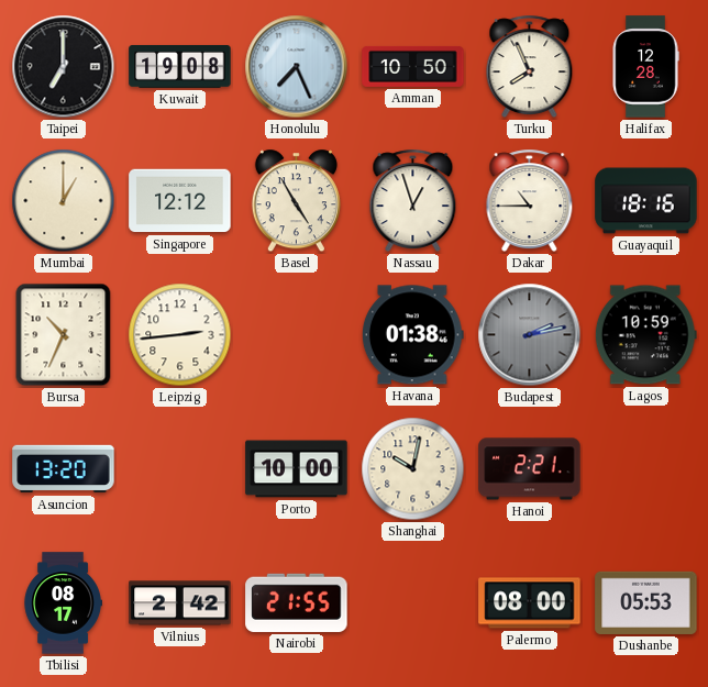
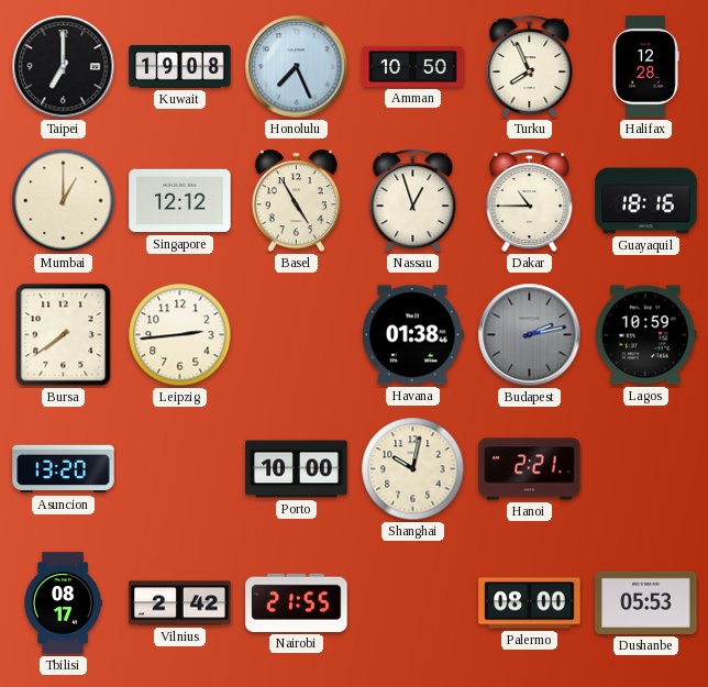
Bursa: 10:34 -> 7:39
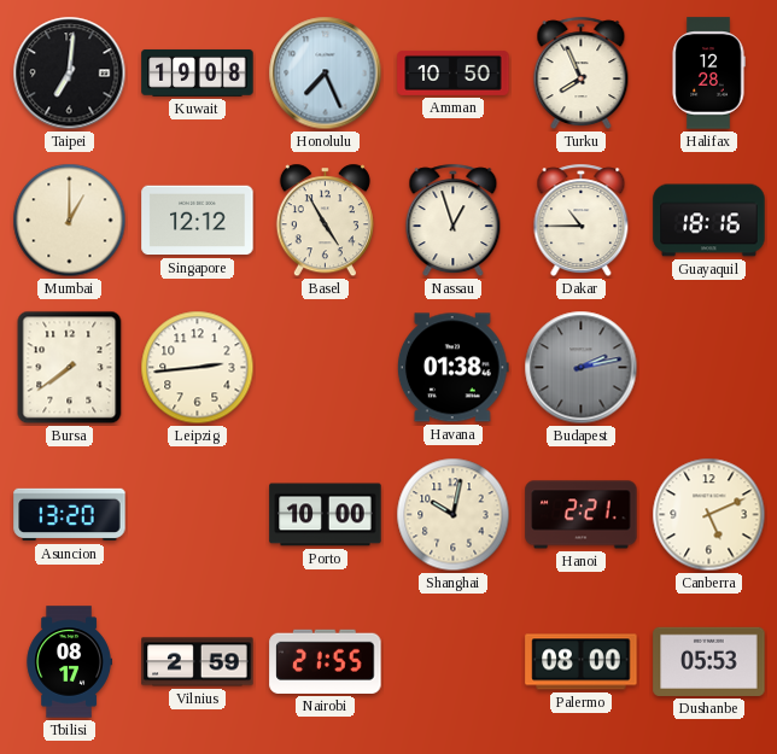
Taipei: 7:00 -> 7:01
Lagos: 10:59 -> none
Canberra: none -> 5:11
Vilnius: 2:42 -> 2:59
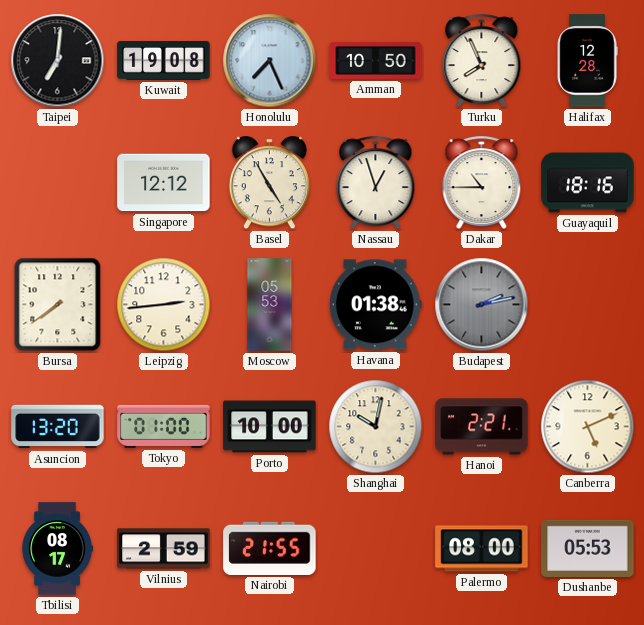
Mumbai: 1:00 -> none
Moscow: none -> 05:53
Tokyo: none -> 01:00
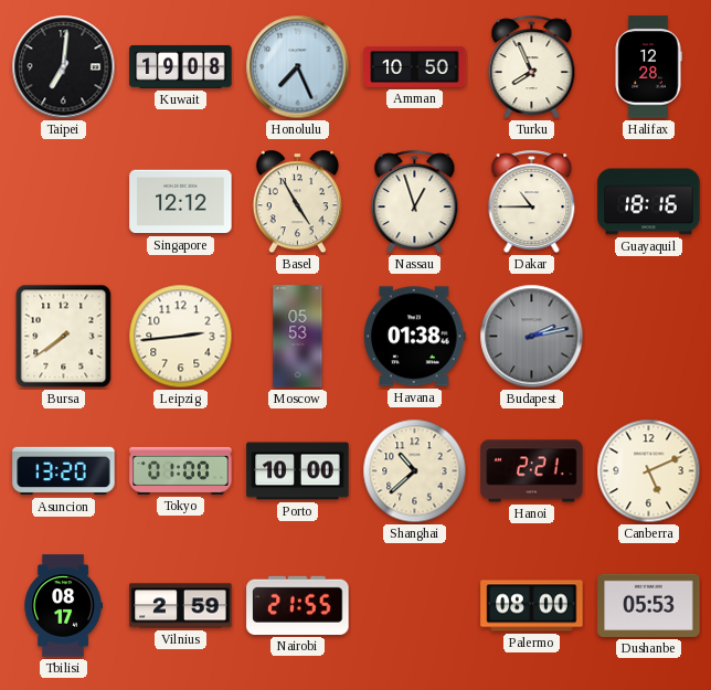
Shanghai: 10:02 -> 10:38
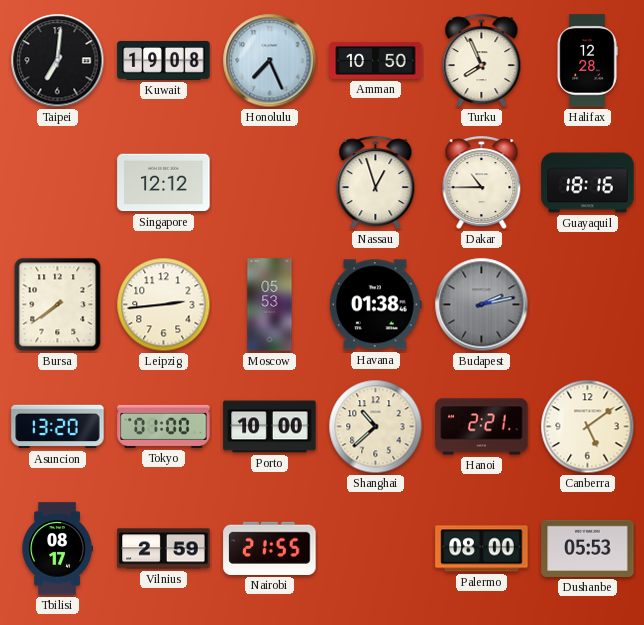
Basel: 4:55 -> none
Canberra: 5:11 -> 5:09
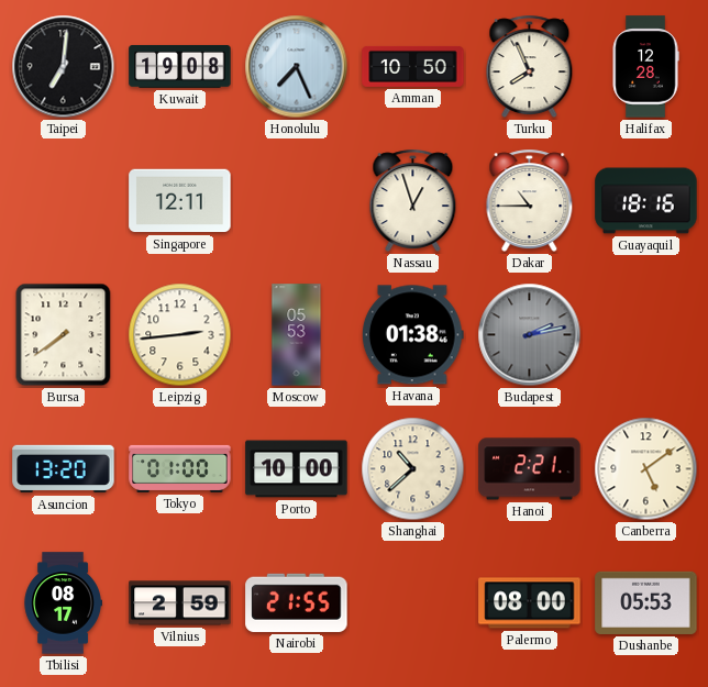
Singapore: 12:12 -> 12:11
